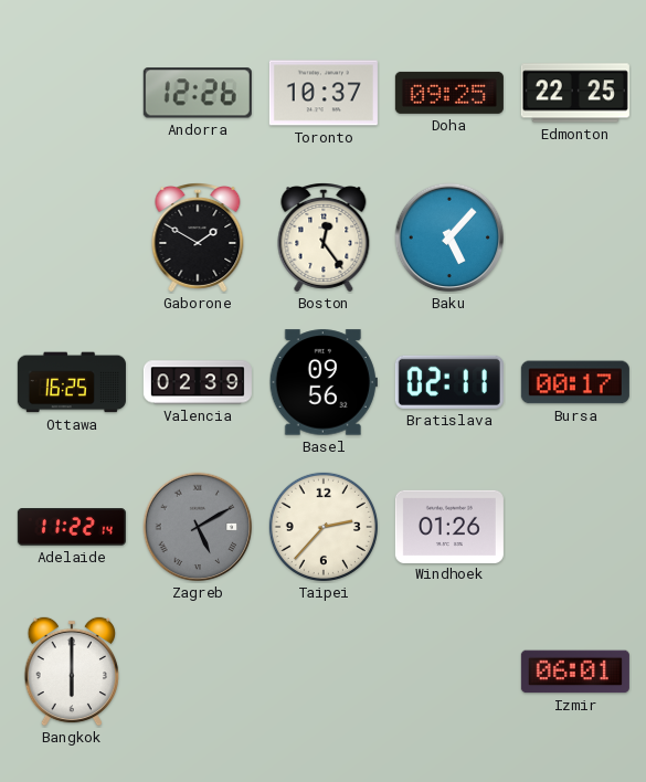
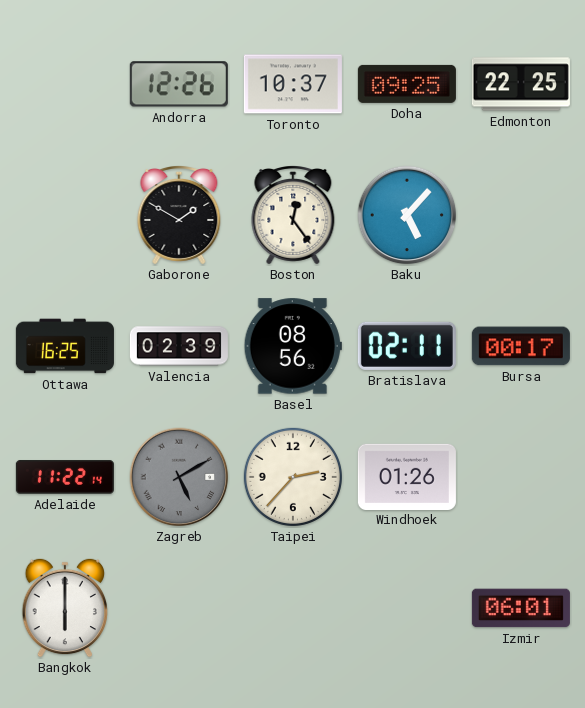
Basel: 09:56 -> 08:56
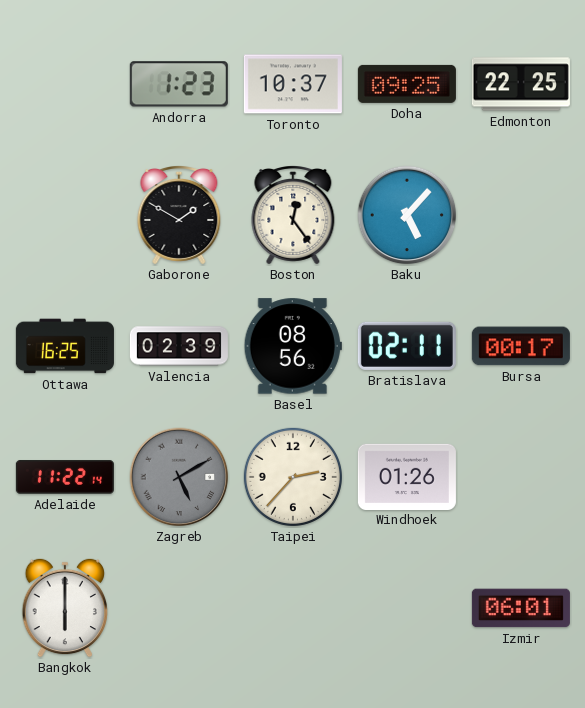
Andorra: 12:26 -> 1:23
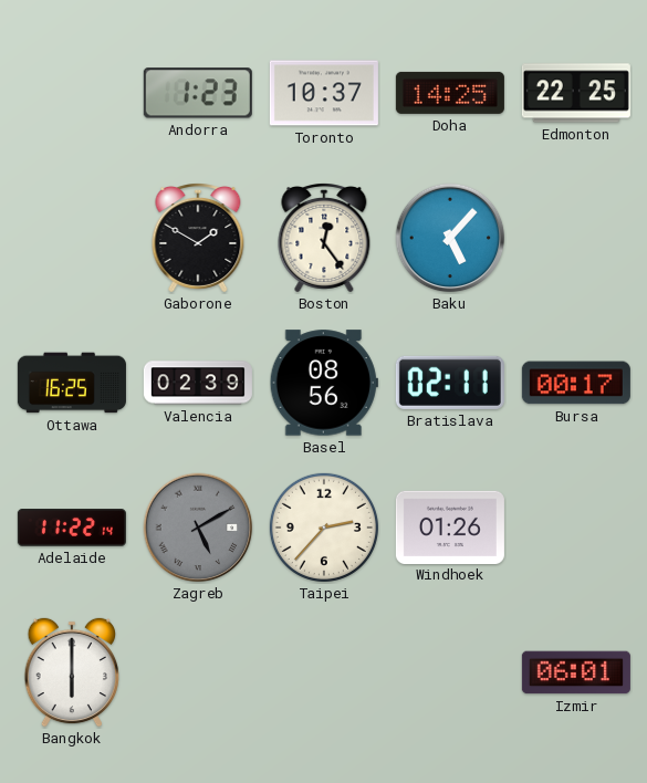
Doha: 09:25 -> 14:25
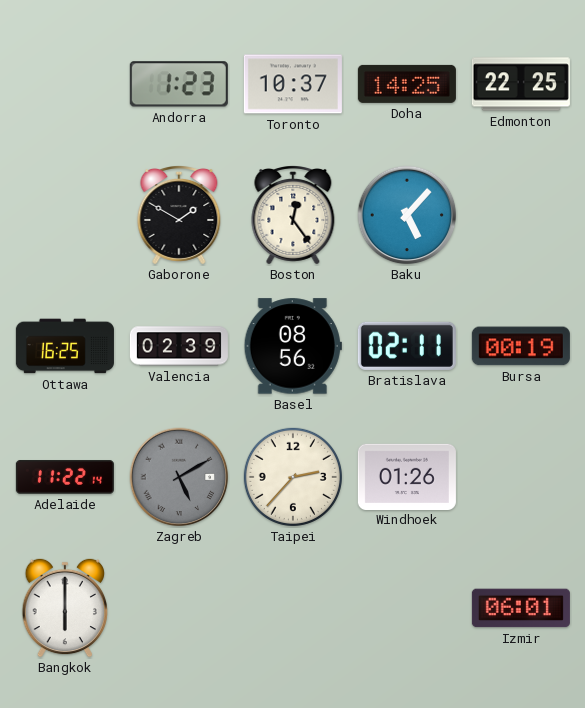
Bursa: 00:17 -> 00:19
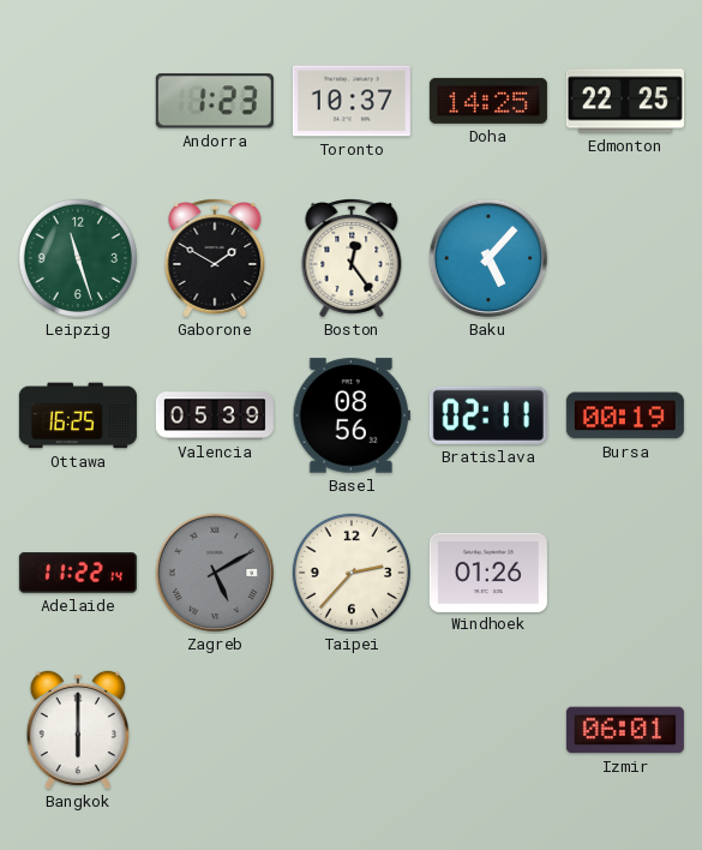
Leipzig: none -> 11:27
Valencia: 02:39 -> 05:39
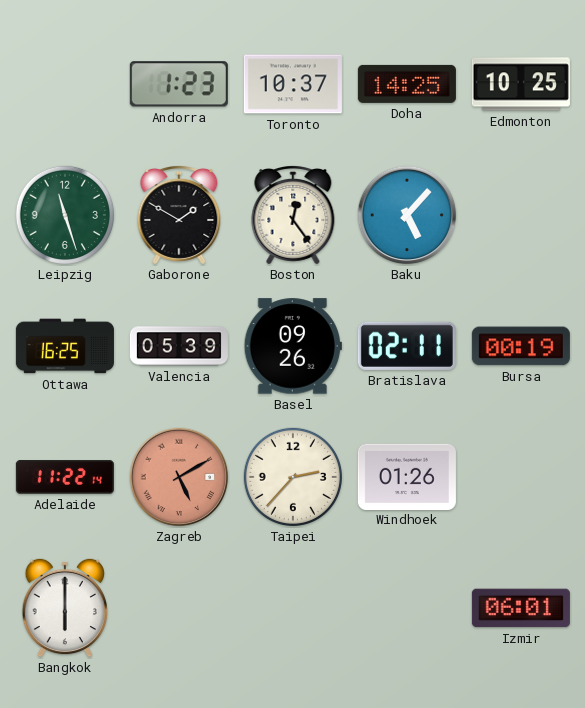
Edmonton: 22:25 -> 10:25
Basel: 08:56 -> 09:26
Zagreb dial: grey -> salmon
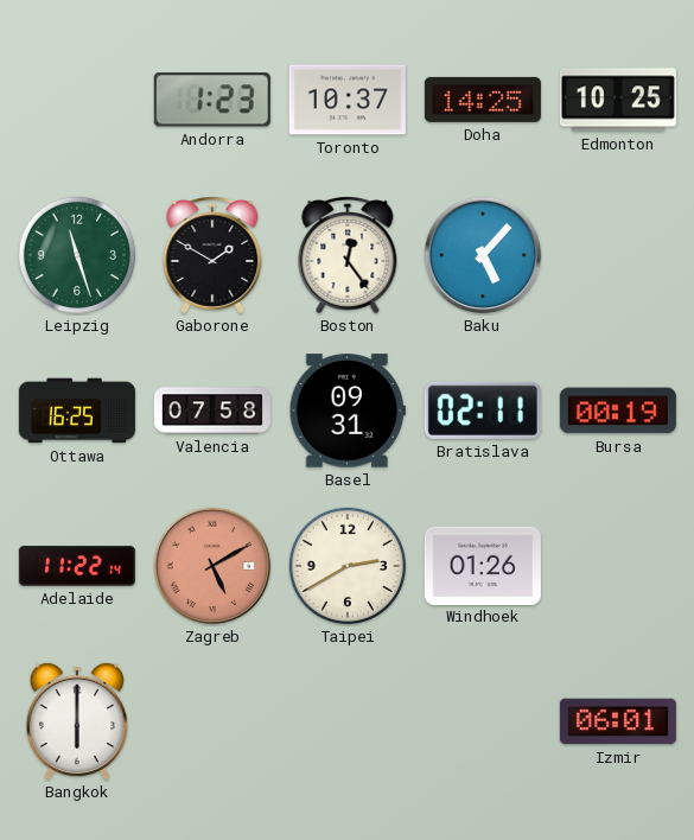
Valencia: 05:39 -> 07:58
Basel: 09:26 -> 09:31
Taipei: 2:37 -> 2:40
